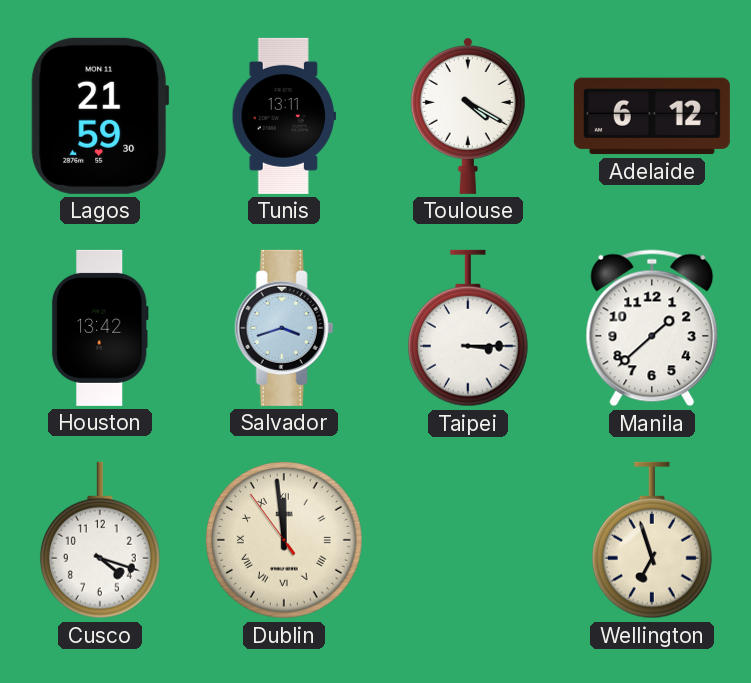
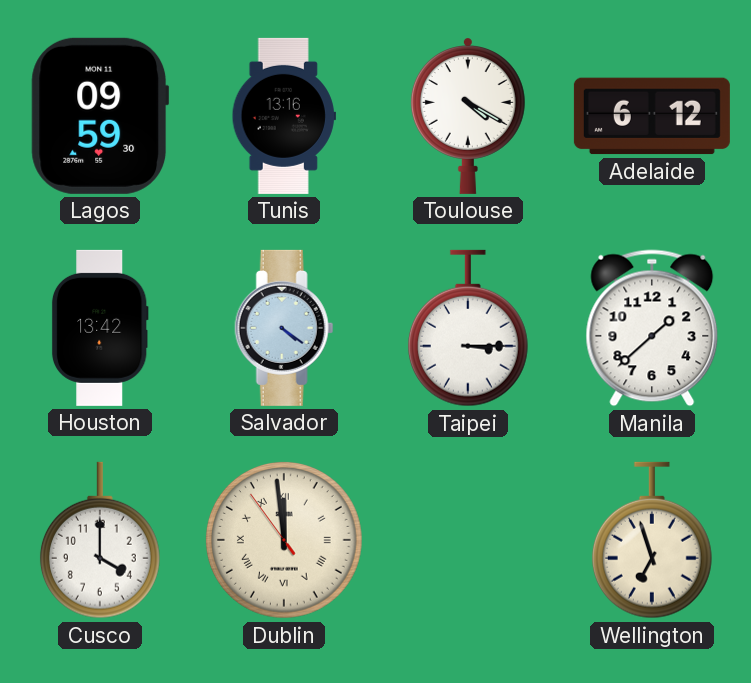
Lagos: 21:59 -> 09:59
Tunis: 13:11 -> 13:16
Salvador: 3:42 -> 4:21
Cusco: 4:18 -> 4:00
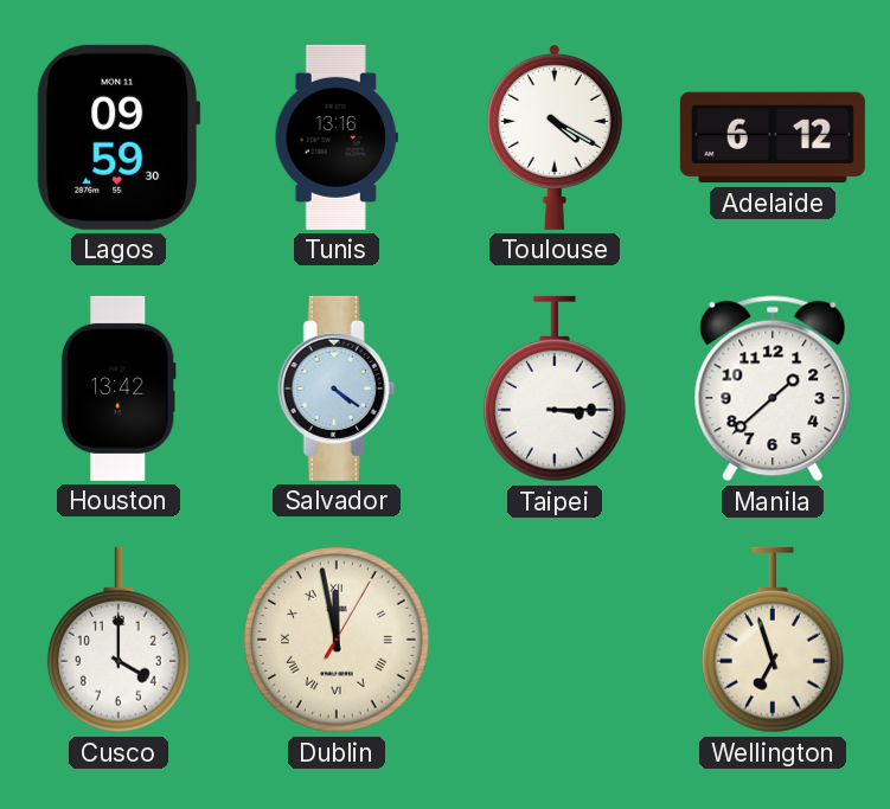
Dublin: 11:58:54 -> 11:58:05
